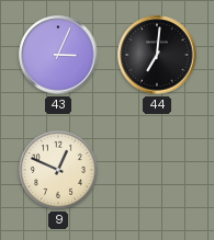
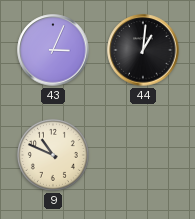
44: 7:01 -> 1:01
9: 12:49 -> 10:49
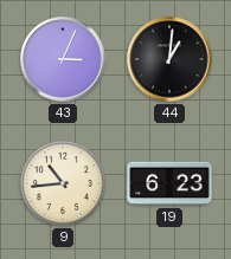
9: 10:49 -> 10:44
19: none -> 6:23
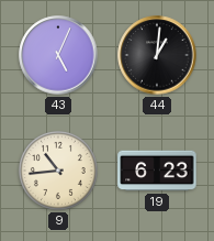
43: 3:04 -> 5:04
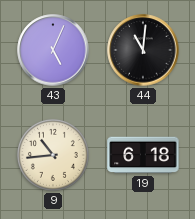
44: 1:01 -> 11:01
19: 6:23 -> 6:18
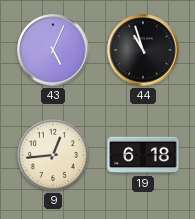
44: 11:01 -> 10:57
9: 10:44 -> 12:44
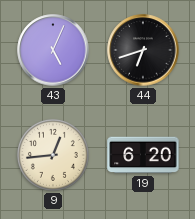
44: 10:57 -> 6:42
19: 6:18 -> 6:20
